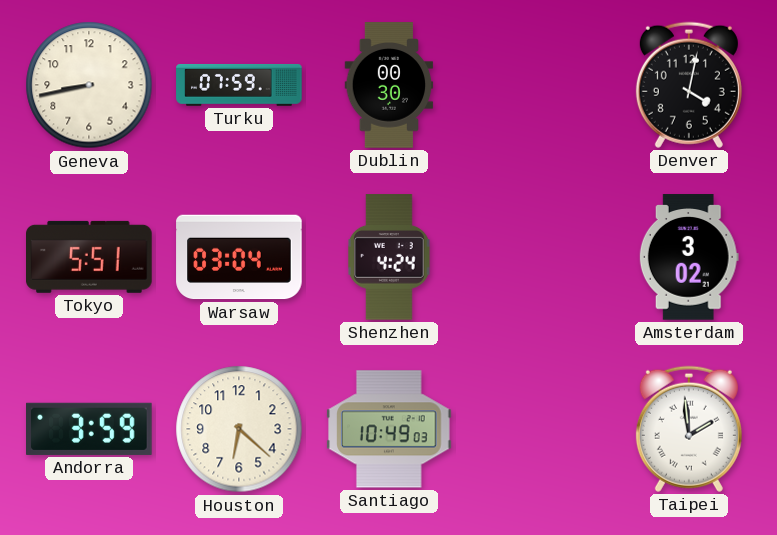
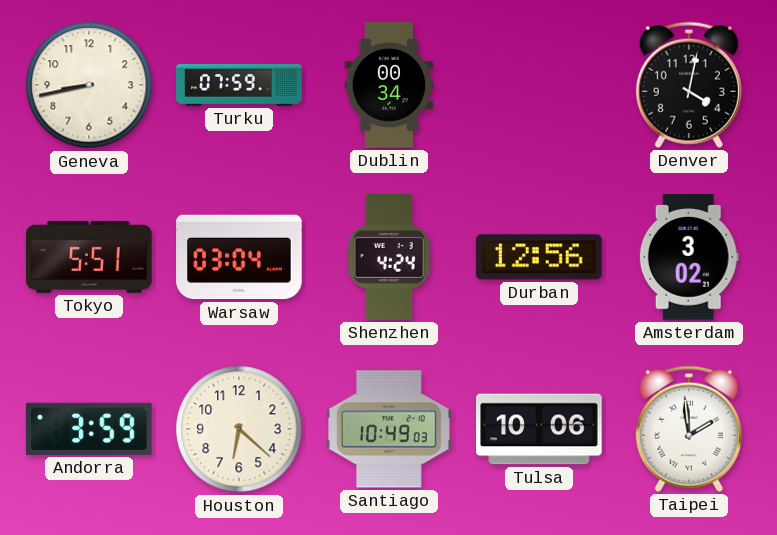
Dublin: 00:30 -> 00:34
Durban: none -> 12:56
Tulsa: none -> 10:06
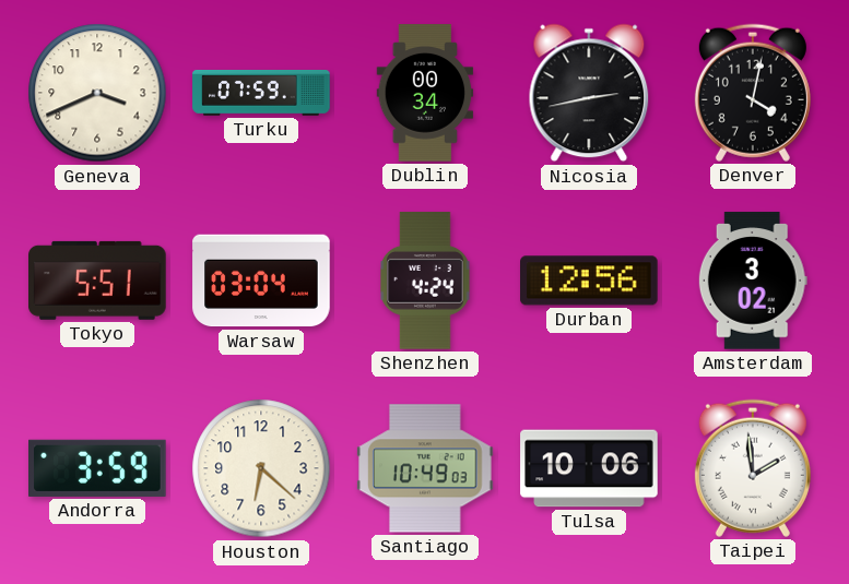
Geneva: 8:43 -> 3:41
Nicosia: none -> 2:43
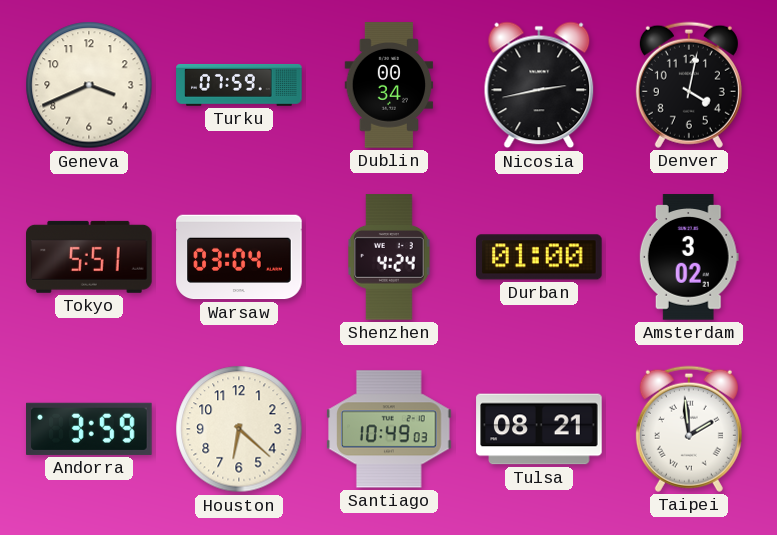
Durban: 12:56 -> 01:00
Tulsa: 10:06 -> 08:21
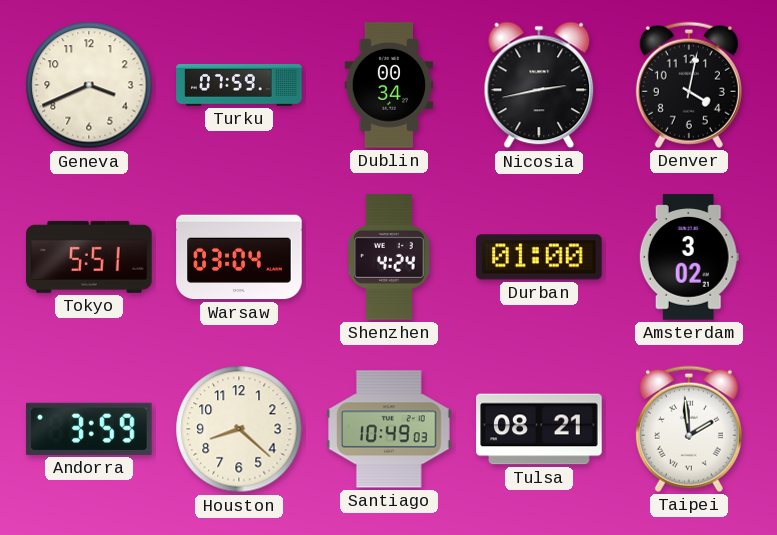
Houston: 6:22 -> 8:22
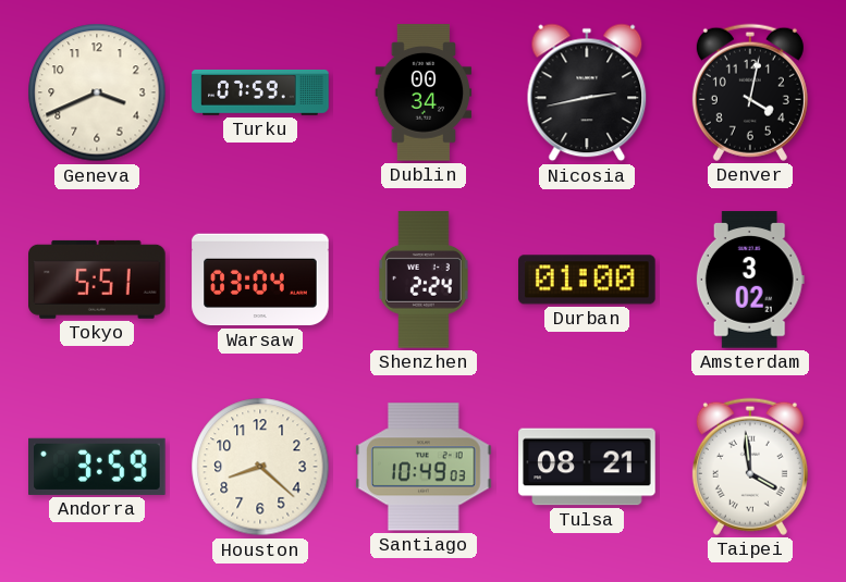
Shenzhen: 4:24 -> 2:24
Taipei: 1:59 -> 3:59
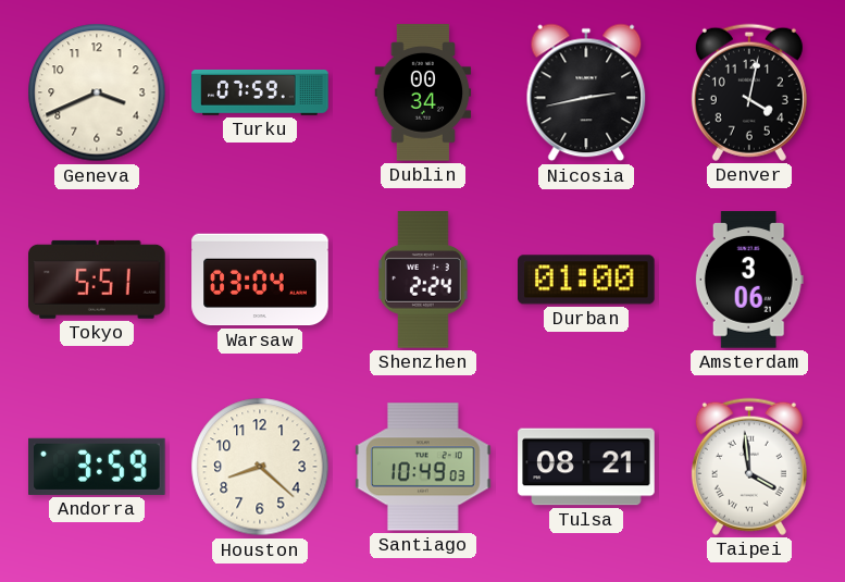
Amsterdam: 3:02 -> 3:06
